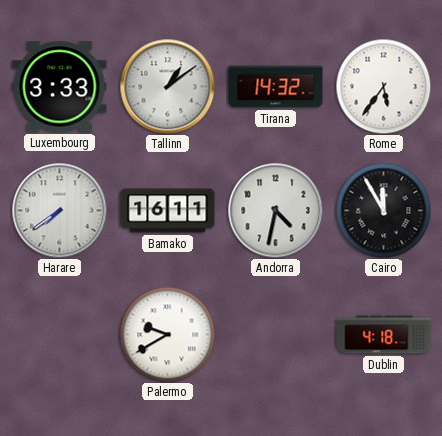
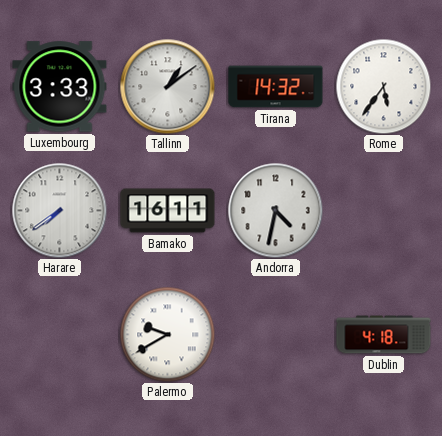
Cairo: 11:55 -> none
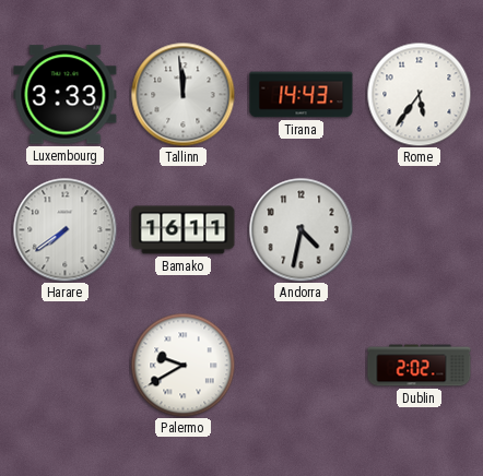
Tallinn: 1:09 -> 11:59
Tirana: 14:32 -> 14:43
Dublin: 4:18 -> 2:02
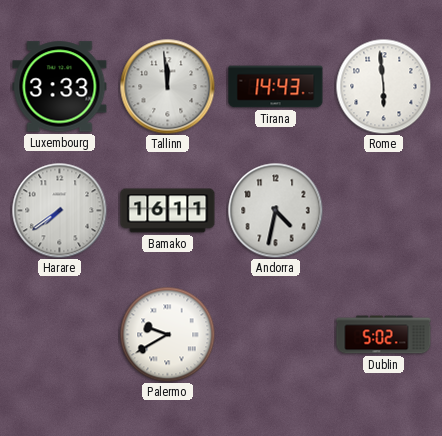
Rome: 5:36 -> 5:59
Dublin: 2:02 -> 5:02
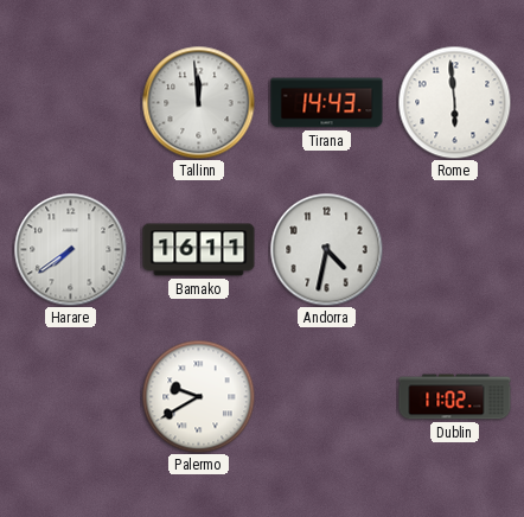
Luxembourg: 3:33 -> none
Dublin: 5:02 -> 11:02
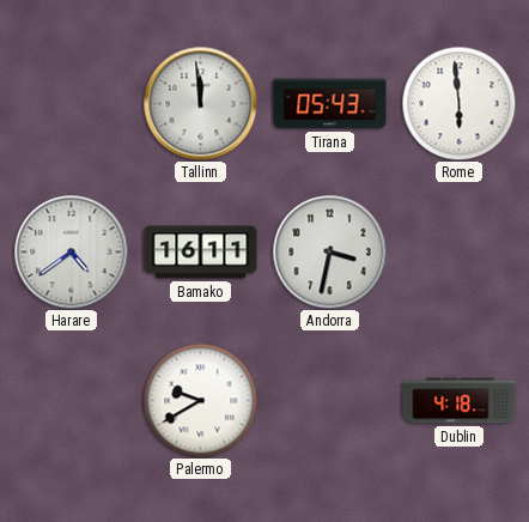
Tirana: 14:43 -> 05:43
Harare: 7:39 -> 4:39
Andorra: 4:32 -> 3:32
Dublin: 11:02 -> 4:18
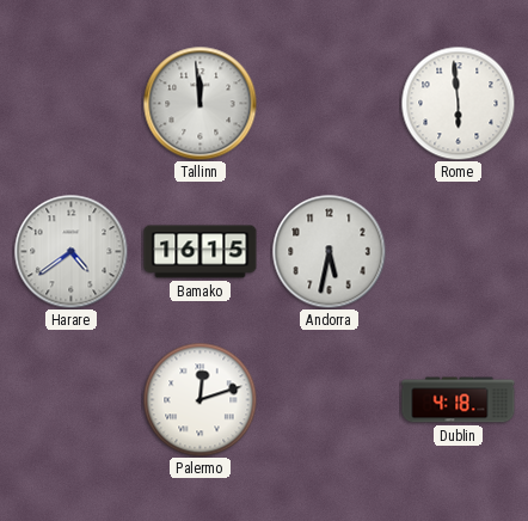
Tirana: 05:43 -> none
Bamako: 16:11 -> 16:15
Andorra: 3:32 -> 5:32
Palermo: 9:40 -> 12:12
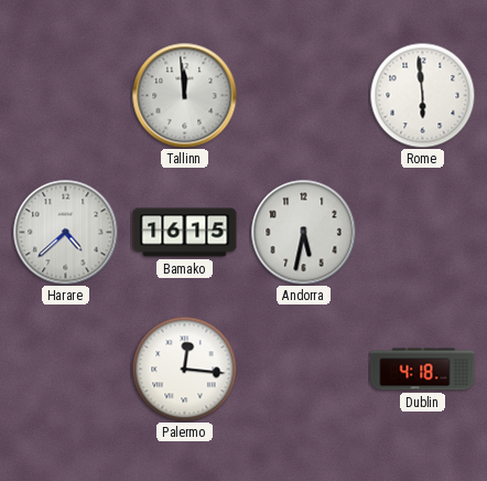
Harare: 4:39 -> 4:38
Palermo: 12:12 -> 12:16
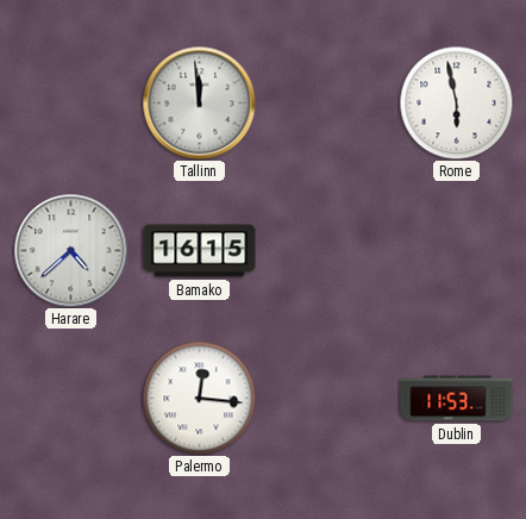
Rome: 5:59 -> 5:58
Andorra: 5:32 -> none
Dublin: 4:18 -> 11:53
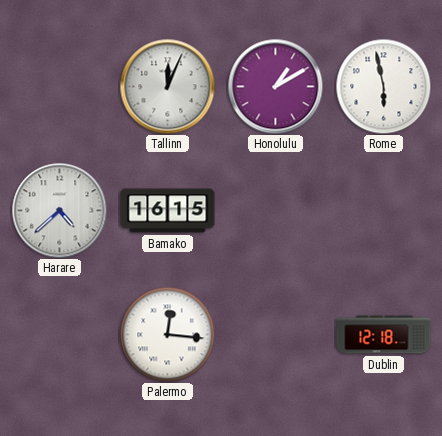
Tallinn: 11:59 -> 12:04
Honolulu: none -> 1:10
Dublin: 11:53 -> 12:18
